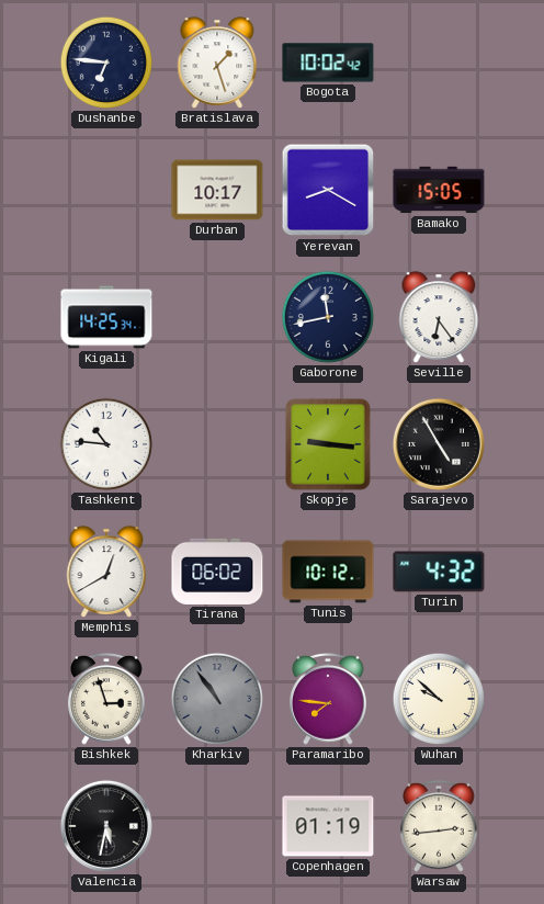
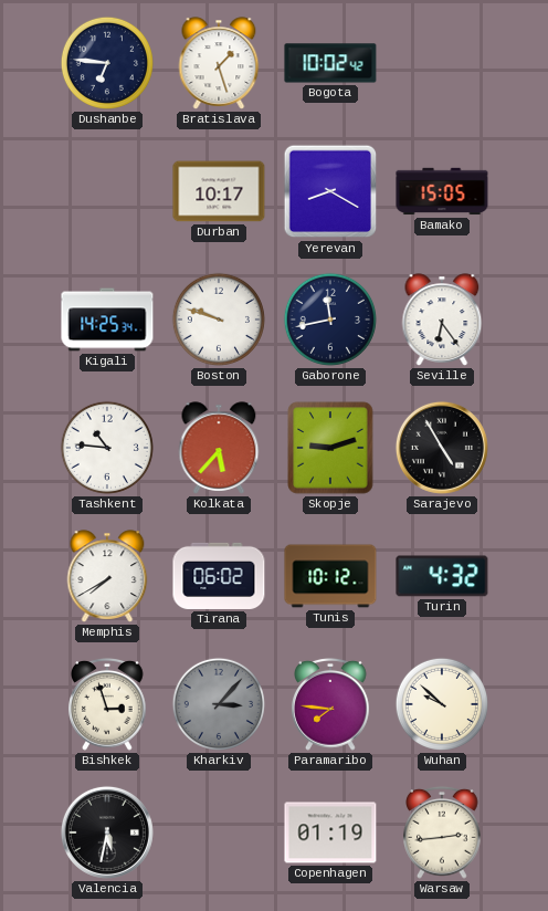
Boston: none -> 9:48
Kolkata: none -> 5:37
Skopje: 9:16 -> 9:12
Memphis: 12:40 -> 7:40
Kharkiv: 10:54 -> 3:07
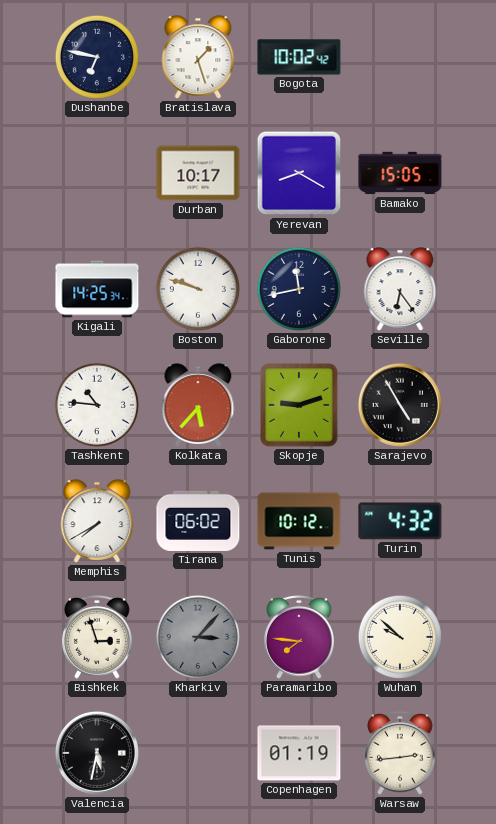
Dushanbe: 6:46 -> 6:47
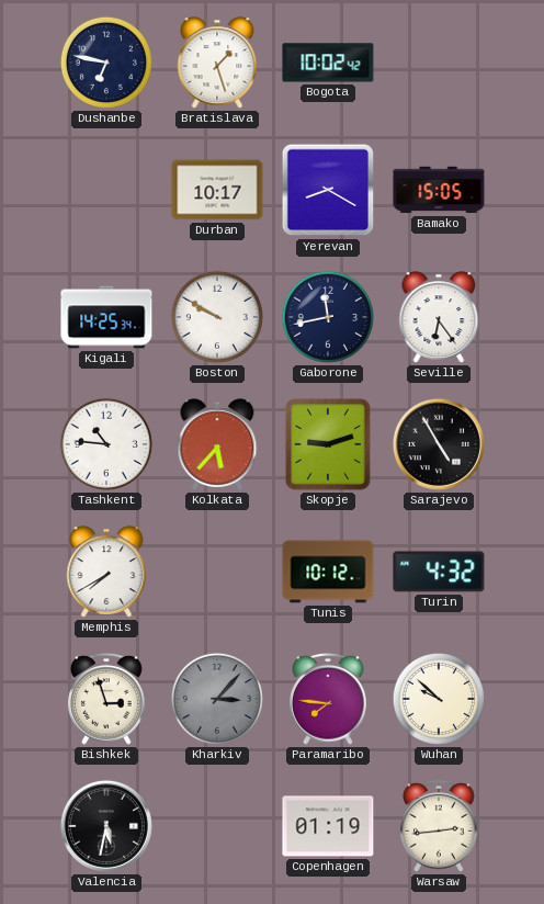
Boston: 9:48 -> 9:50
Tirana: 06:02 -> none
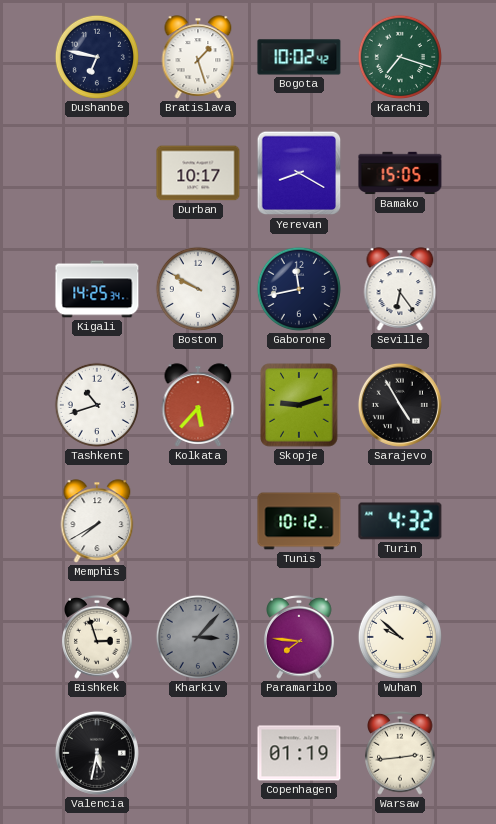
Karachi: none -> 7:18
Tashkent: 10:46 -> 10:42
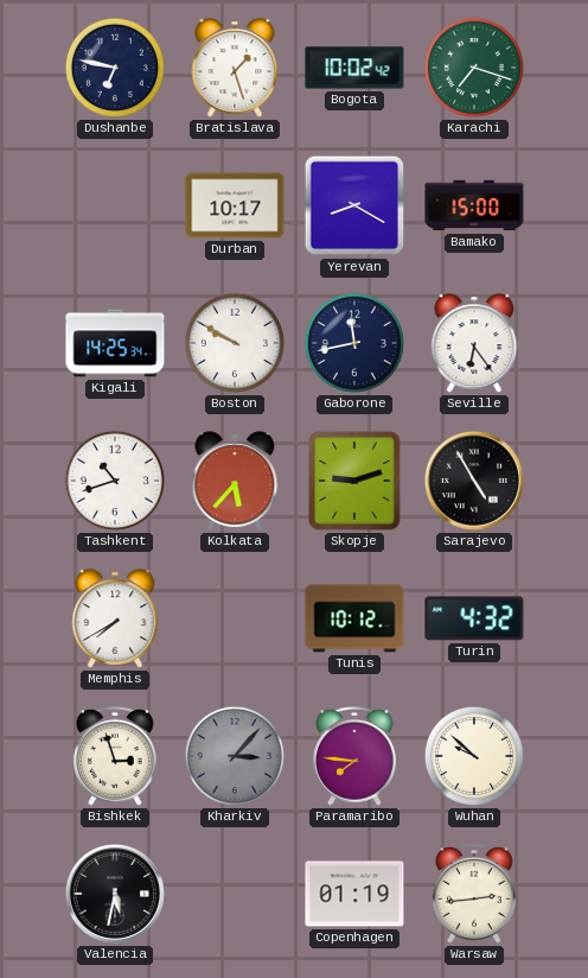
Bamako: 15:05 -> 15:00
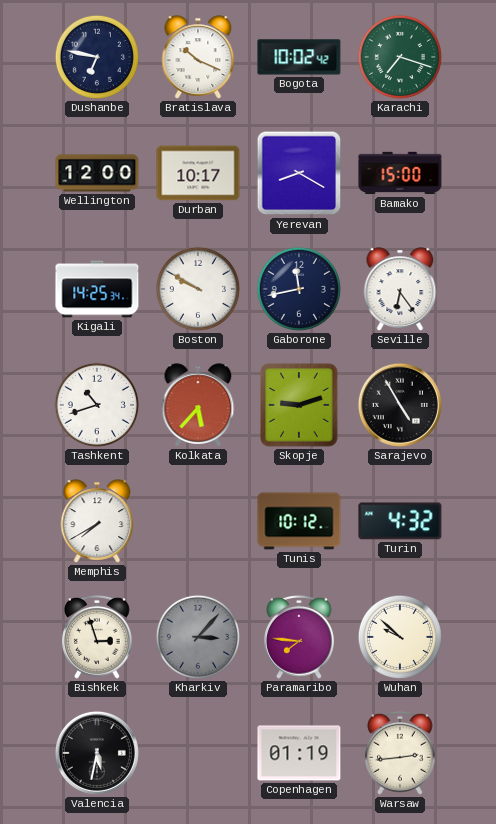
Bratislava: 1:27 -> 10:19
Wellington: none -> 12:00
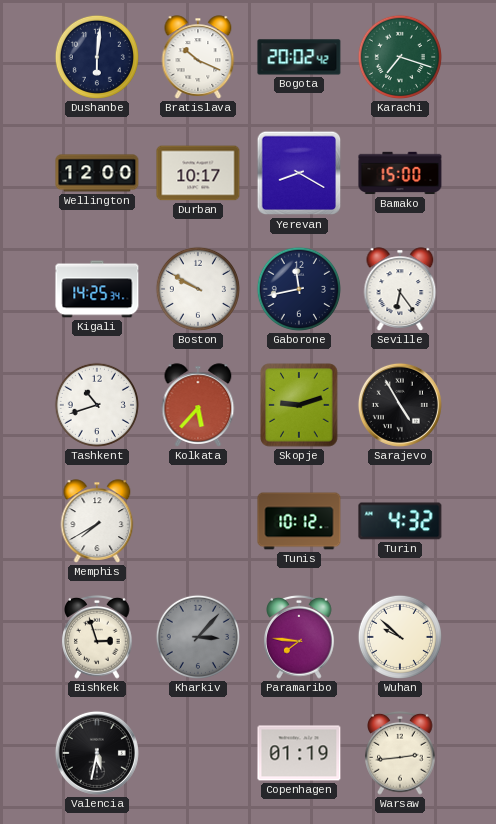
Dushanbe: 6:47 -> 6:01
Bogota: 10:02 -> 20:02
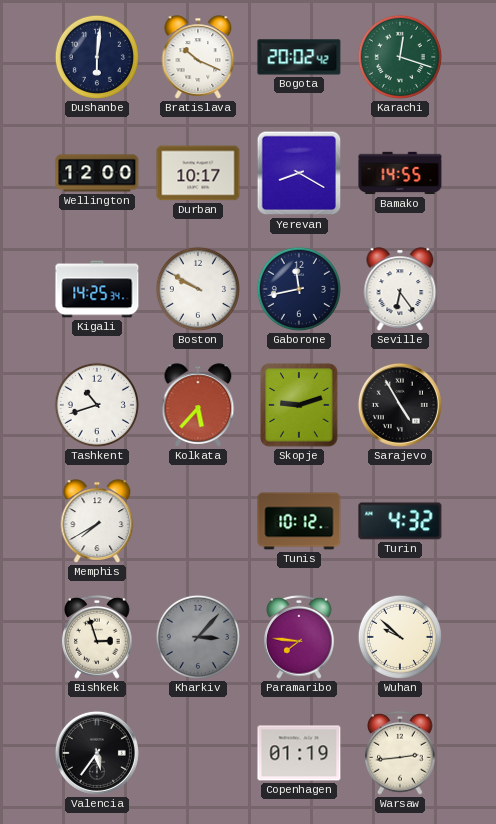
Karachi: 7:18 -> 12:18
Bamako: 15:00 -> 14:55
Valencia: 5:32 -> 5:36
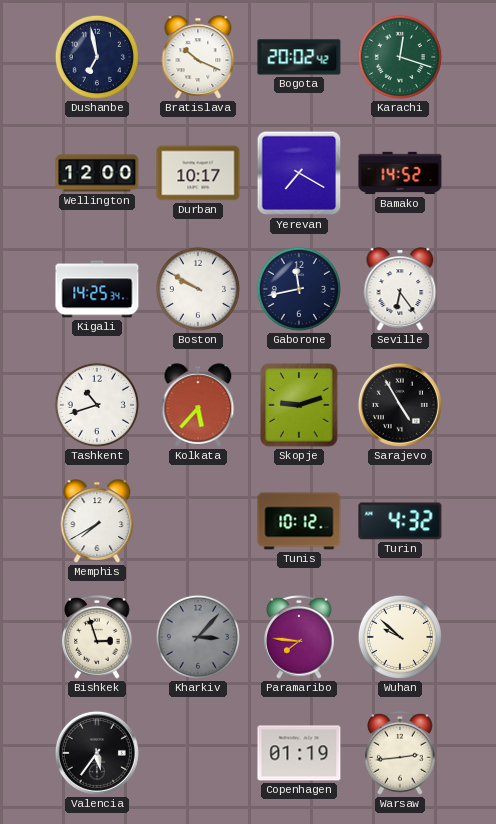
Dushanbe: 6:01 -> 6:58
Yerevan: 8:20 -> 7:20
Bamako: 14:55 -> 14:52
